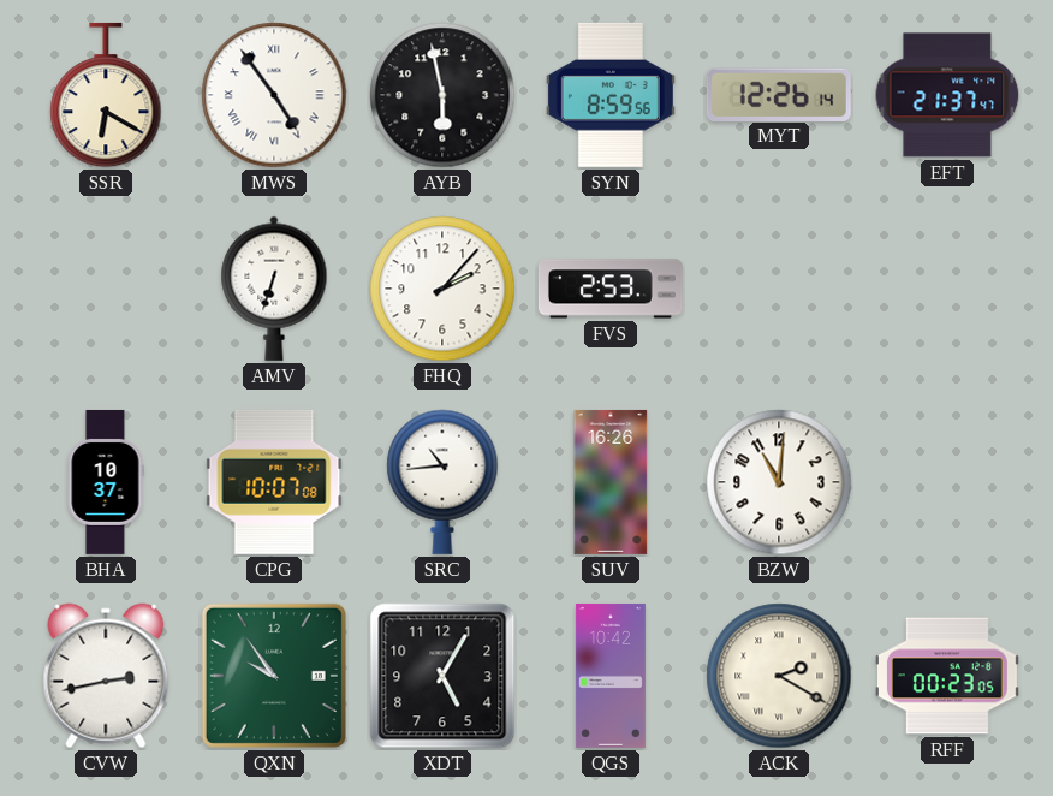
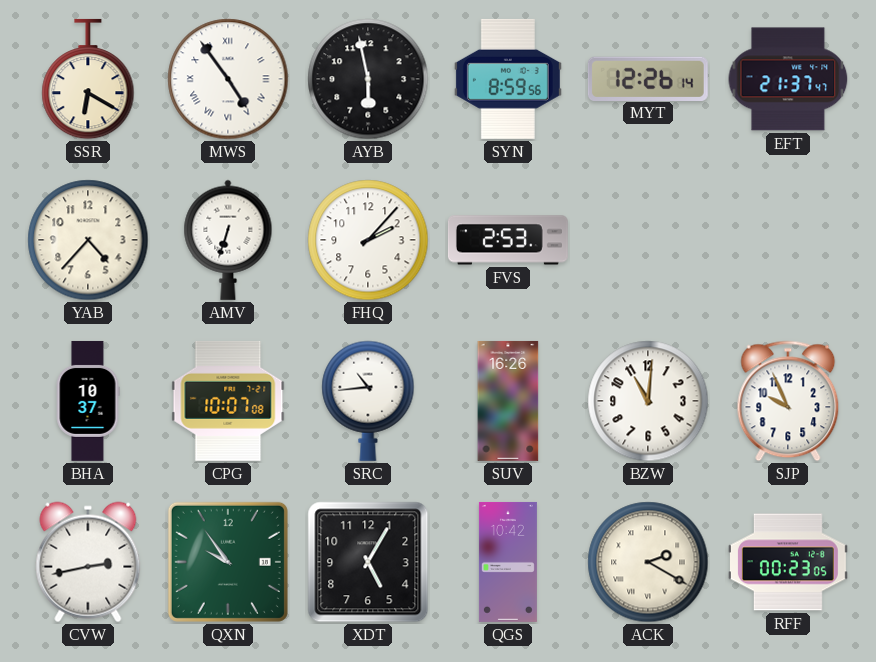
YAB: none -> 4:37
SJP: none -> 9:56
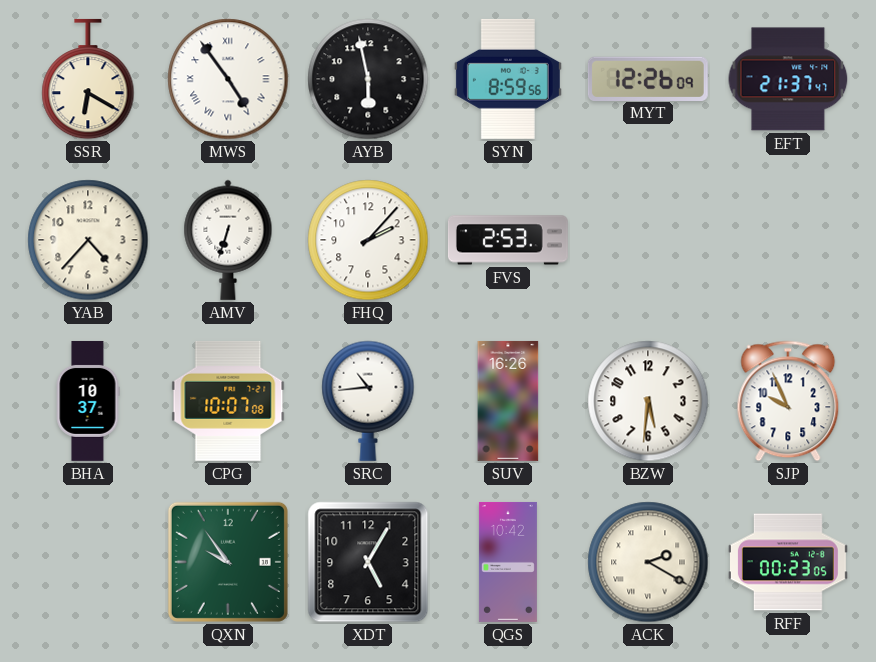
MYT: 12:26:14 -> 12:26:09
BZW: 11:01 -> 5:31
CVW: 2:43 -> none
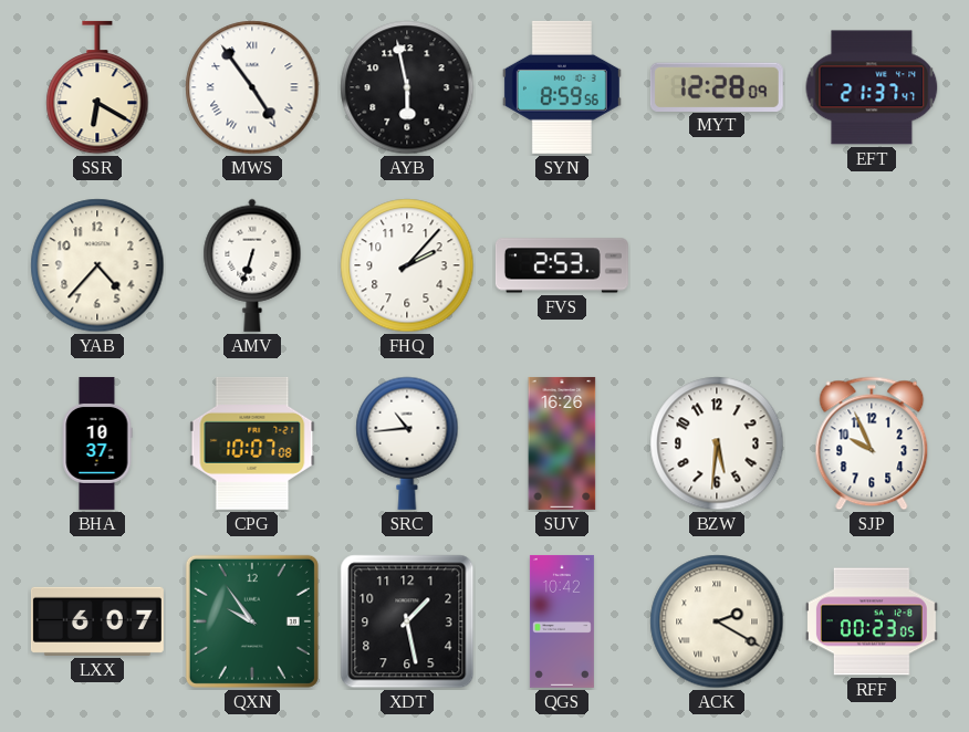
MYT: 12:26 -> 12:28
LXX: none -> 6:07
XDT: 5:05 -> 1:28
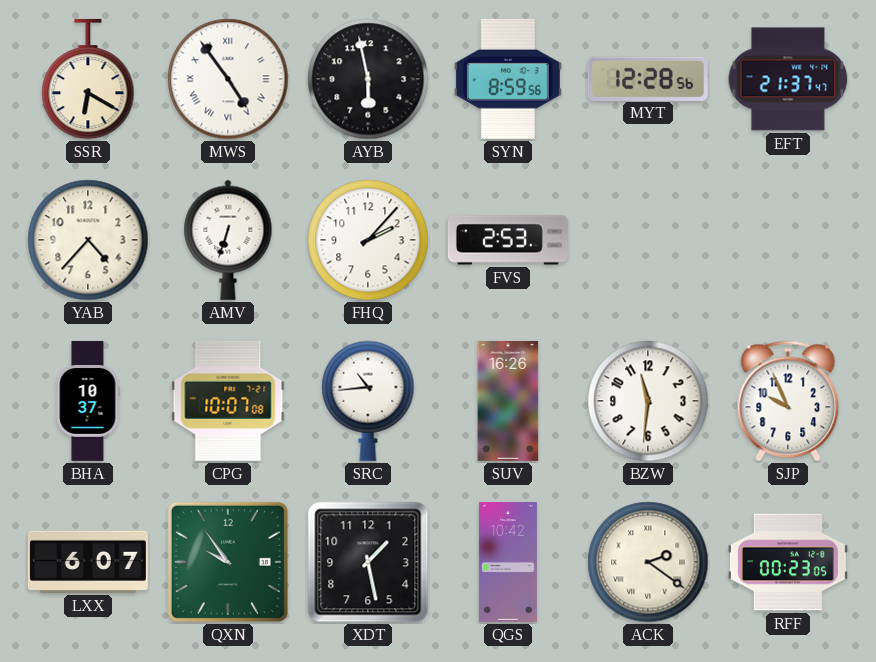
MYT: 12:28:09 -> 12:28:56
BZW: 5:31 -> 11:31
ACK: 2:20 -> 2:21
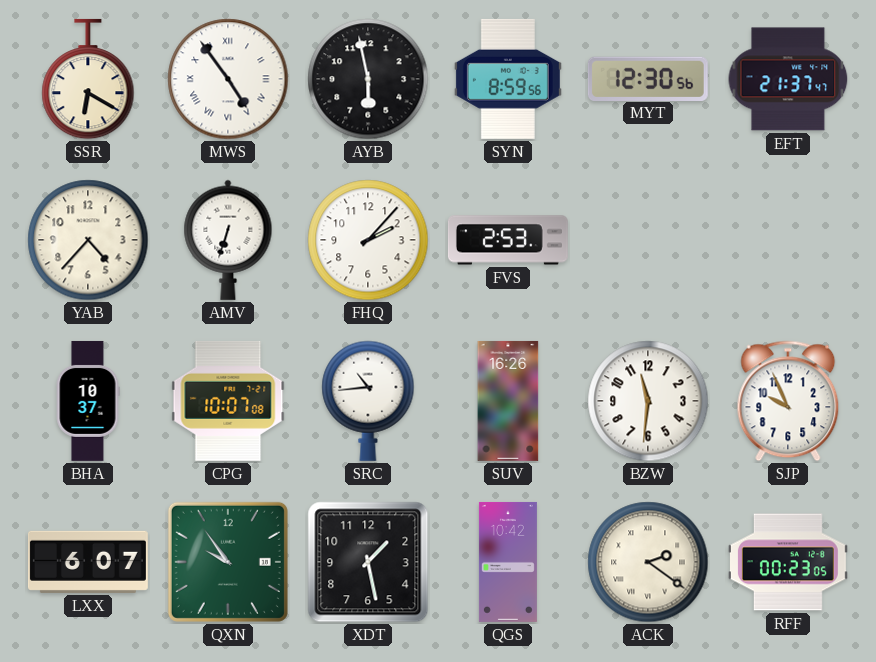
MYT: 12:28 -> 12:30
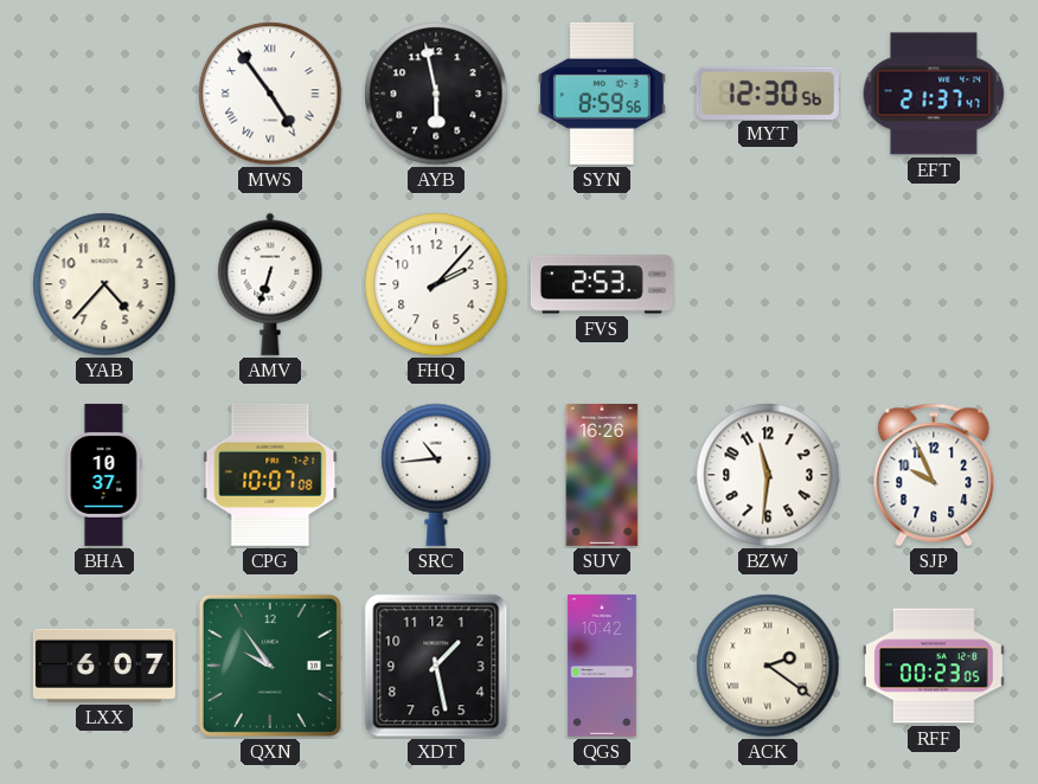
SSR: 6:20 -> none
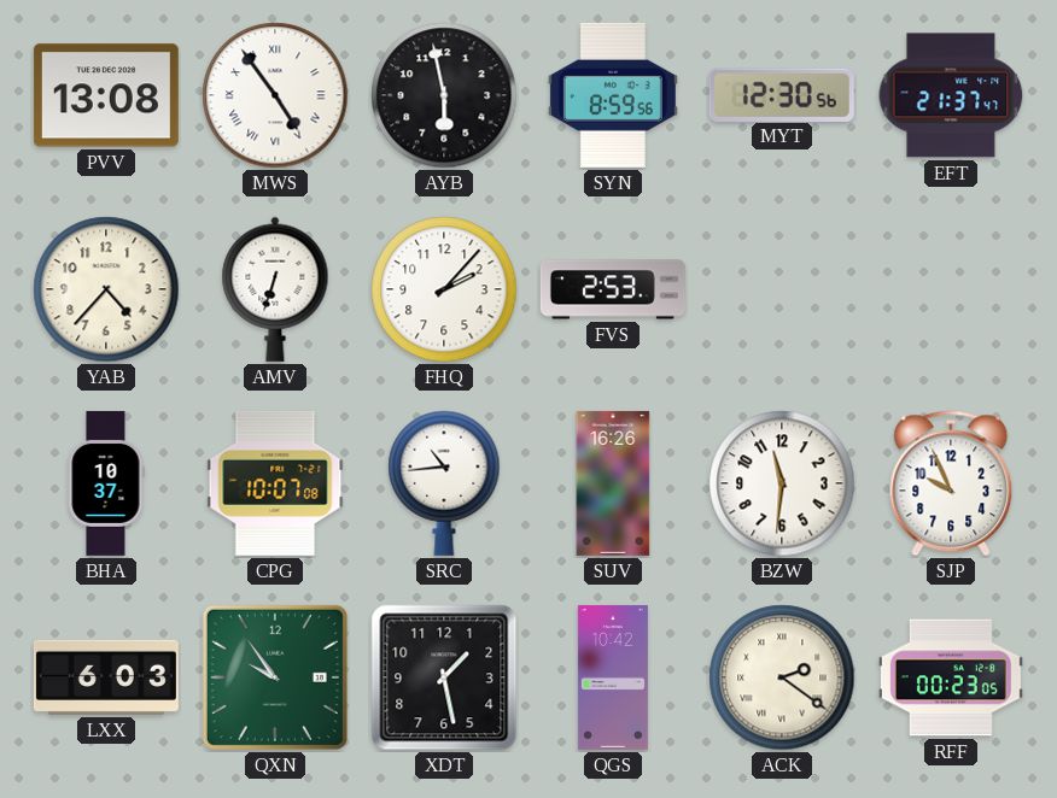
PVV: none -> 13:08
LXX: 6:07 -> 6:03
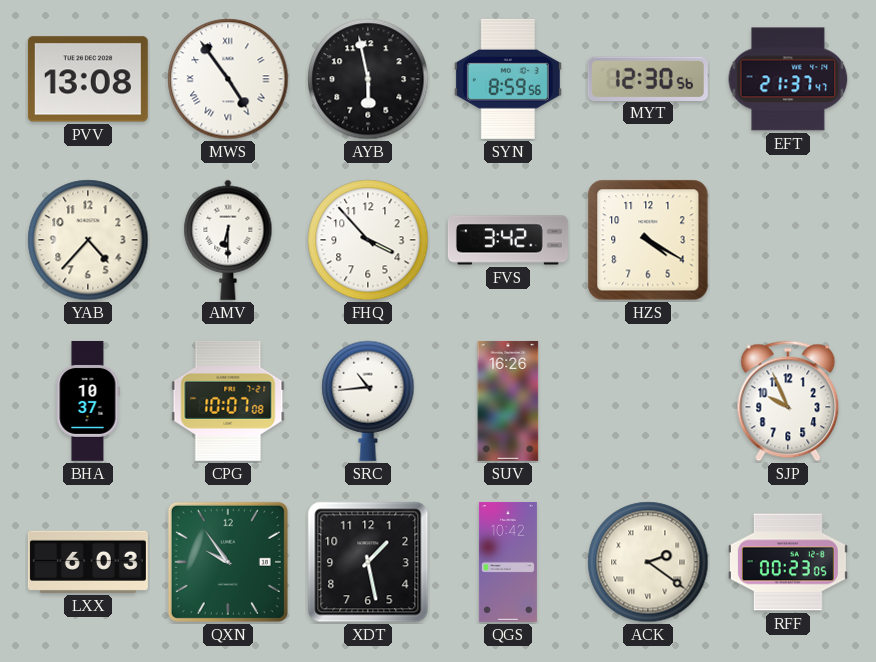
AMV: 6:33 -> 6:30
FHQ: 2:07 -> 3:53
FVS: 2:53 -> 3:42
HZS: none -> 4:20
BZW: 11:31 -> none
